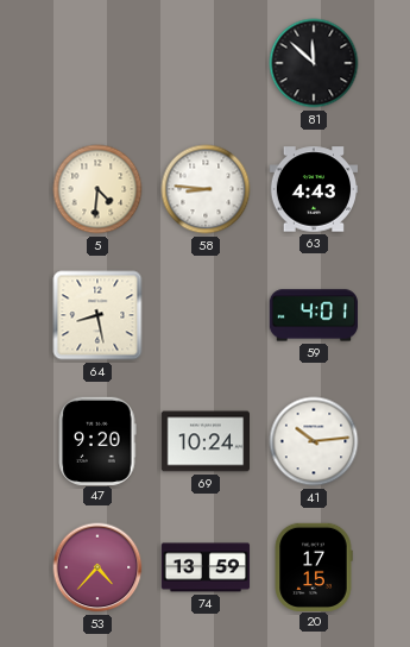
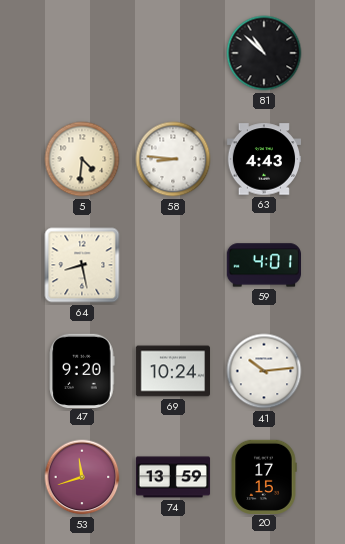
81: 11:52 -> 10:52
53: 4:37 -> 11:42
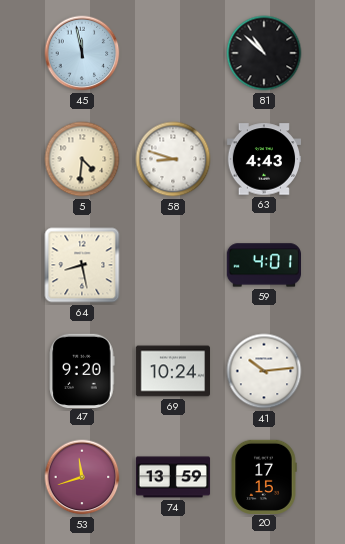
45: none -> 11:58
58: 8:46 -> 8:48
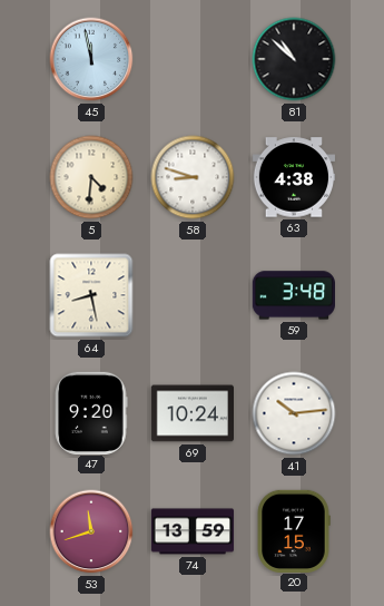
63: 4:43 -> 4:38
59: 4:01 -> 3:48
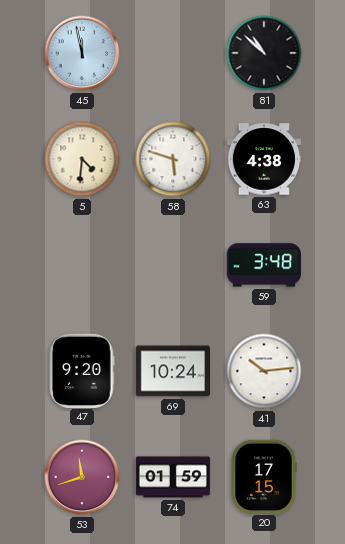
58: 8:48 -> 5:48
64: 8:28 -> none
74: 13:59 -> 01:59
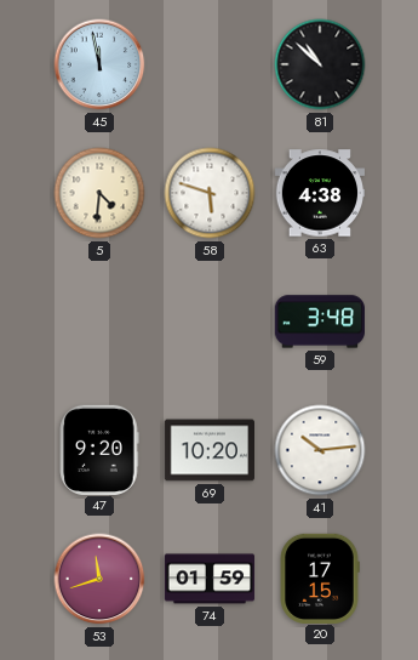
69: 10:24 -> 10:20
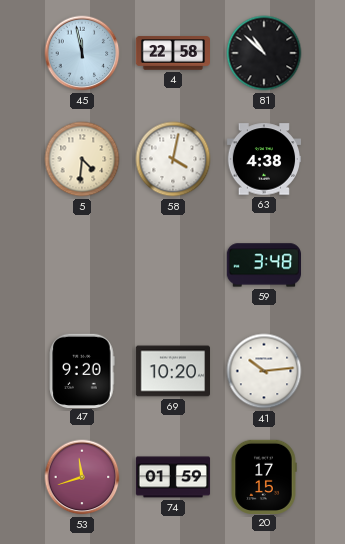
4: none -> 22:58
58: 5:48 -> 4:02
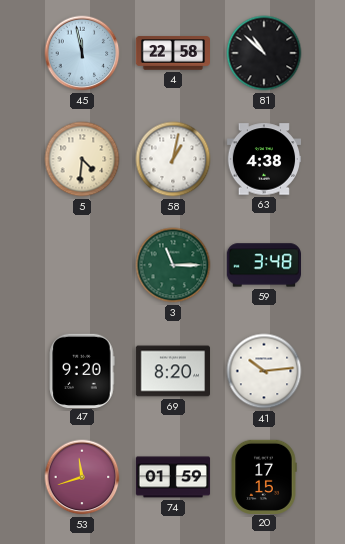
58: 4:02 -> 1:02
3: none -> 11:15
69: 10:20 -> 8:20
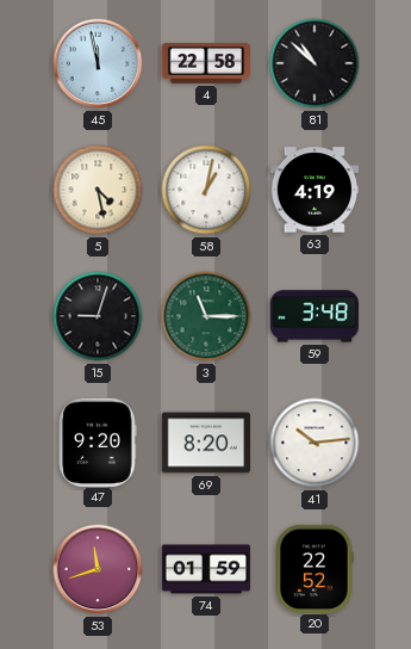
5: 4:31 -> 4:28
63: 4:38 -> 4:19
15: none -> 9:03
20: 17:15 -> 22:52
